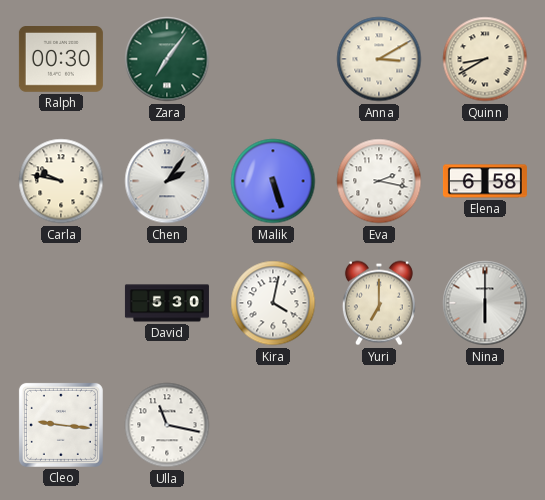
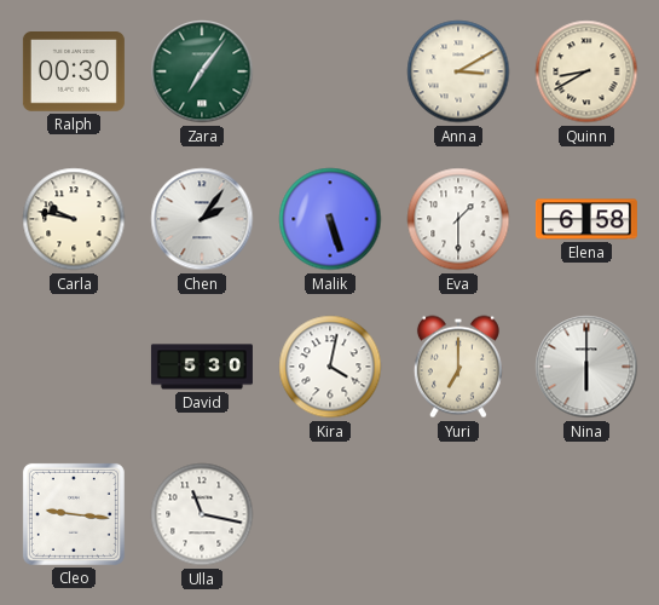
Eva: 2:17 -> 1:30
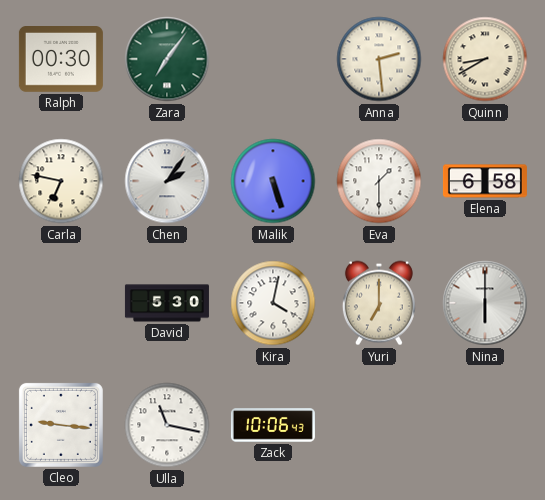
Anna: 3:10 -> 2:29
Carla: 9:47 -> 6:47
Zack: none -> 10:06
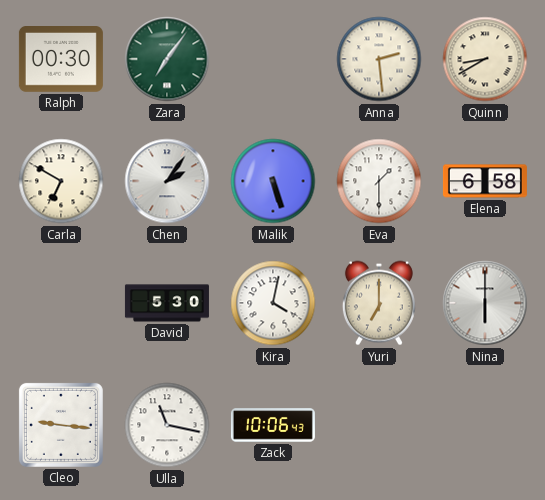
Carla: 6:47 -> 6:50
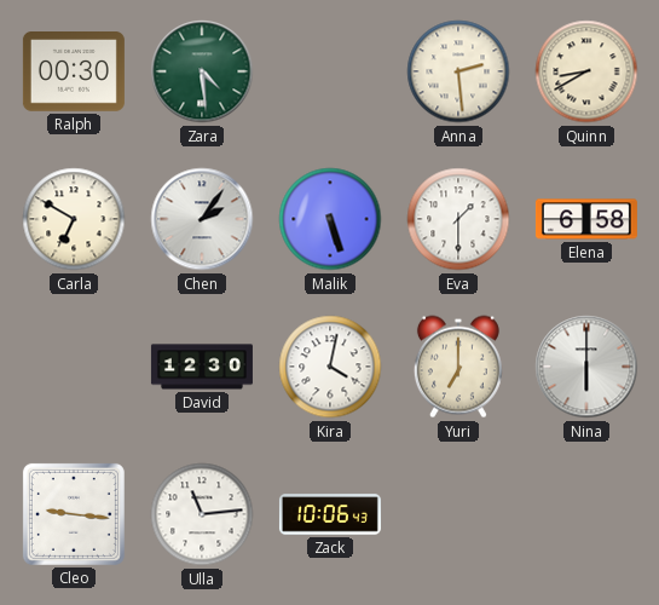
Zara: 7:06 -> 4:29
David: 5:30 -> 12:30
Ulla: 11:17 -> 11:14
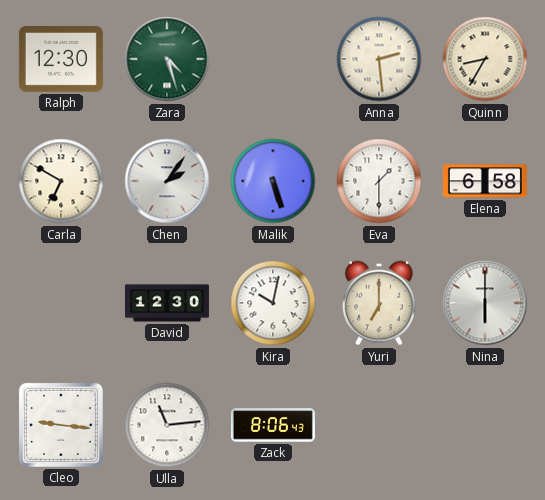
Ralph: 00:30 -> 12:30
Zara: 4:29 -> 4:27
Quinn: 8:40 -> 8:35
Kira: 4:02 -> 10:02
Zack: 10:06 -> 8:06
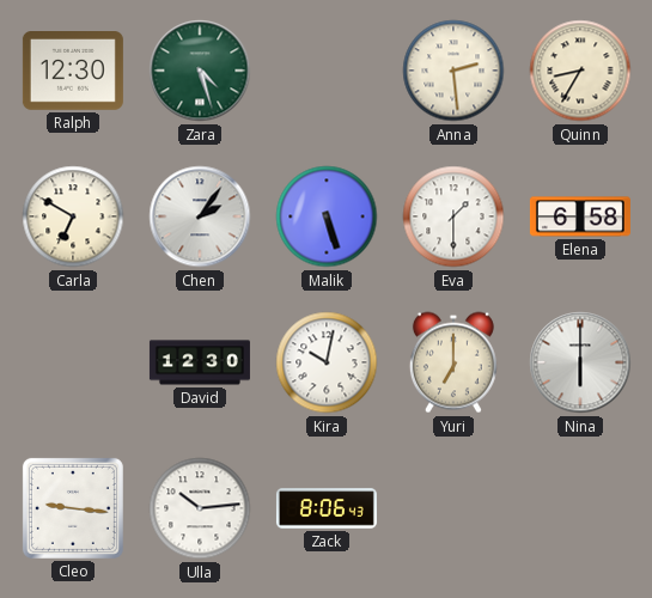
Ulla: 11:14 -> 10:14
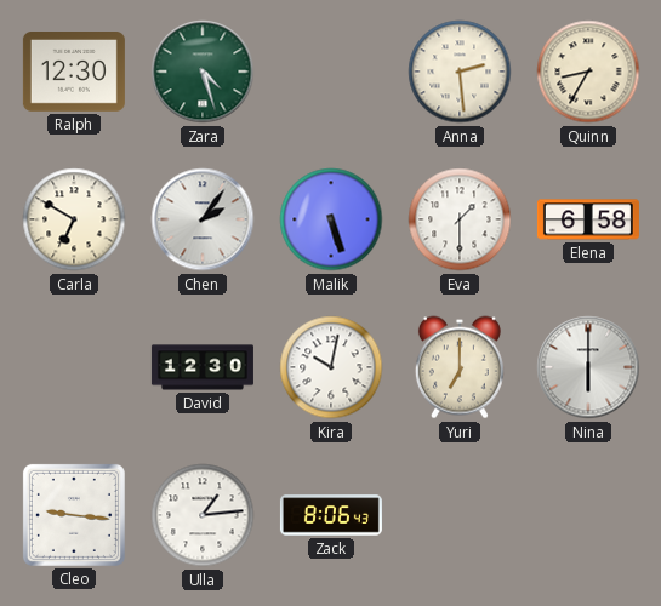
Ulla: 10:14 -> 1:14
